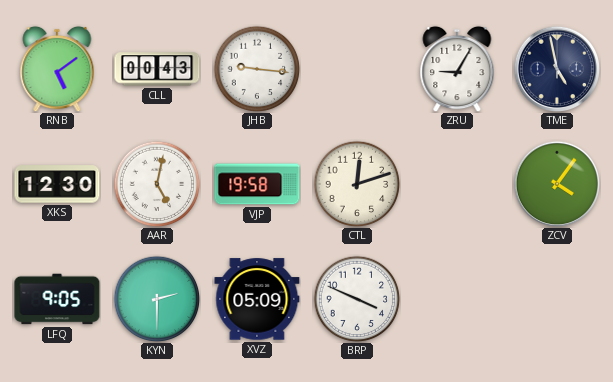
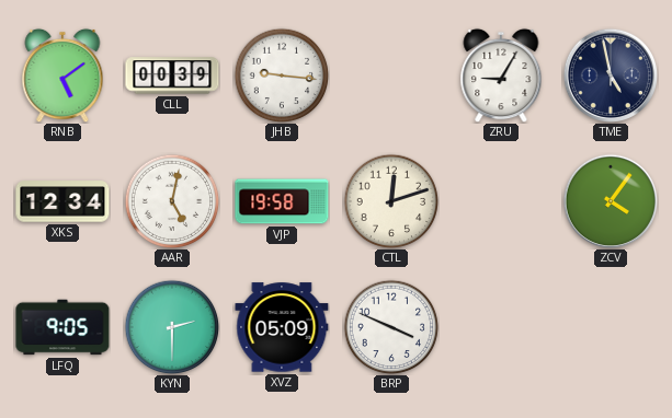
CLL: 00:43 -> 00:39
XKS: 12:30 -> 12:34
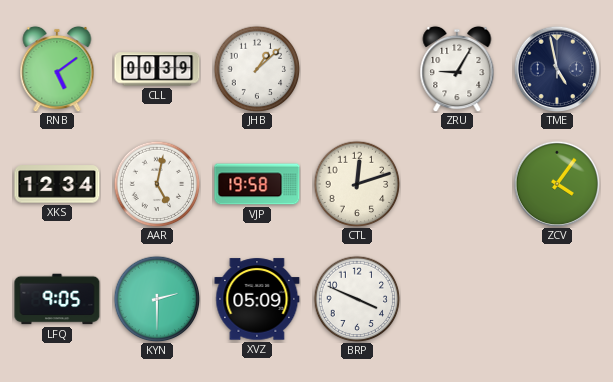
JHB: 9:16 -> 1:08
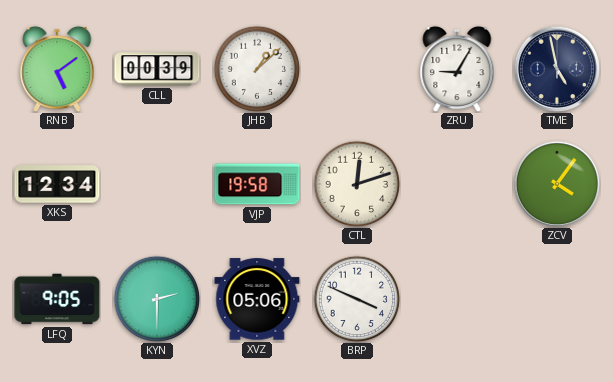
AAR: 5:02 -> none
XVZ: 05:09 -> 05:06
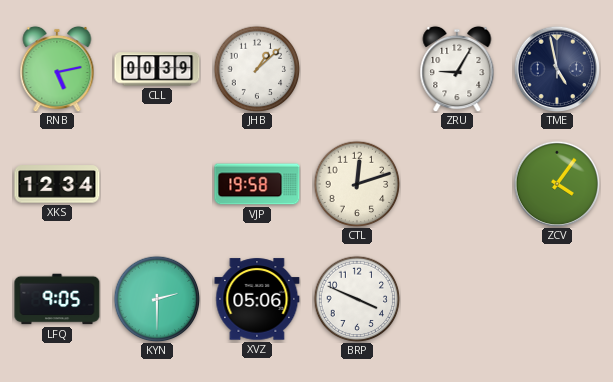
RNB: 5:09 -> 5:13
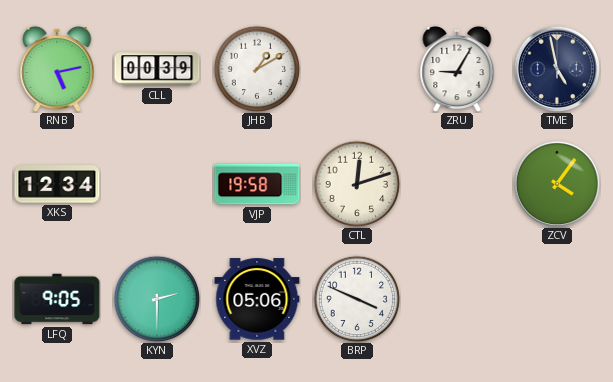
JHB: 1:08 -> 1:10
